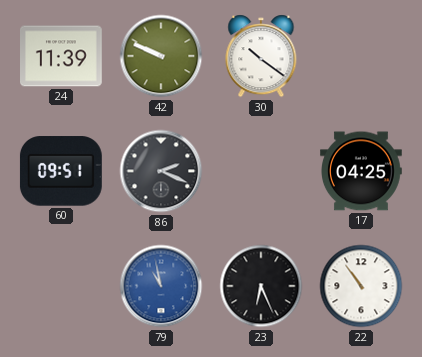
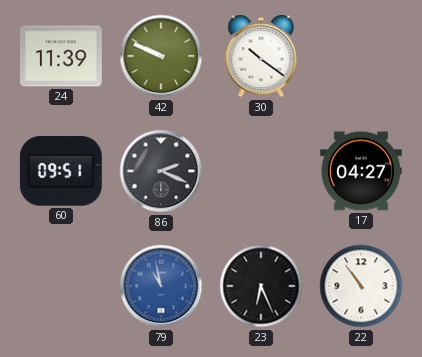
17: 04:25 -> 04:27
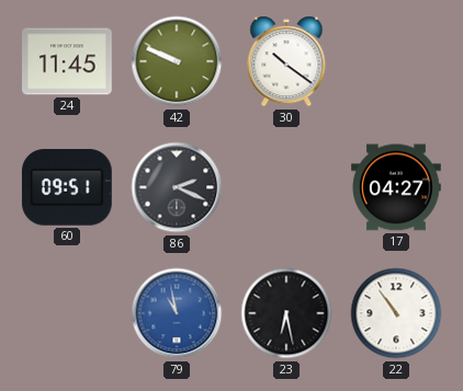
24: 11:39 -> 11:45
23: 6:26 -> 6:28
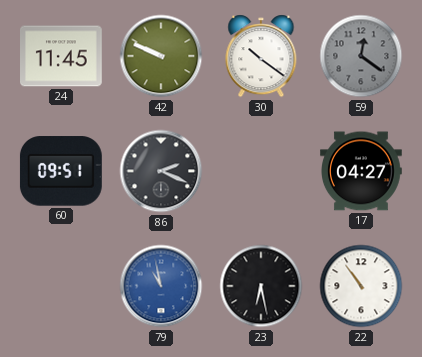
59: none -> 12:21
